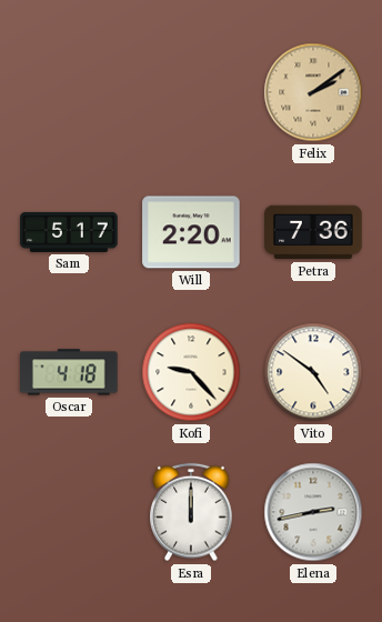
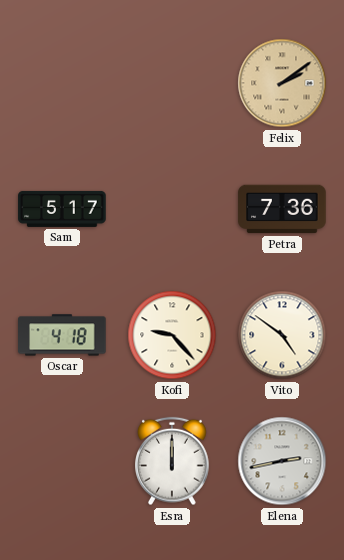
Will: 2:20 -> none
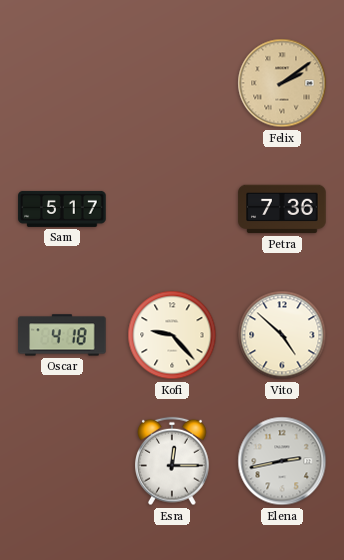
Vito: 4:51 -> 4:52
Esra: 12:00 -> 12:15
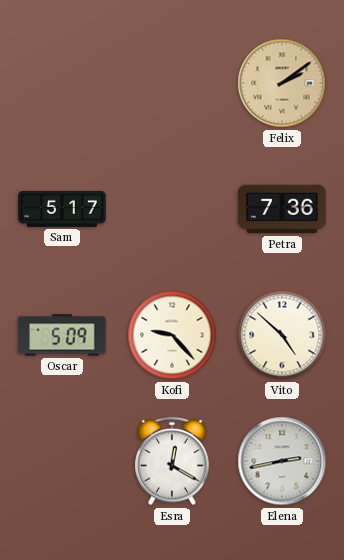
Oscar: 4:18 -> 5:09
Esra: 12:15 -> 12:20
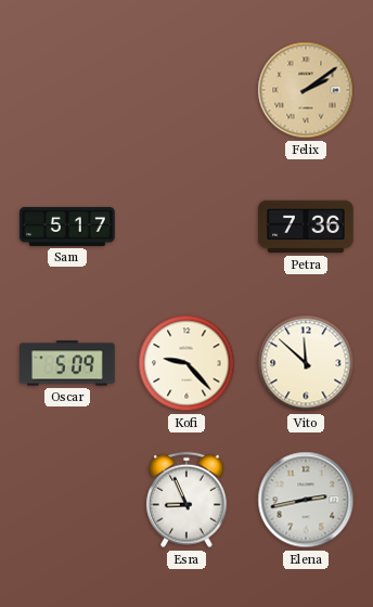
Vito: 4:52 -> 11:52
Esra: 12:20 -> 8:56
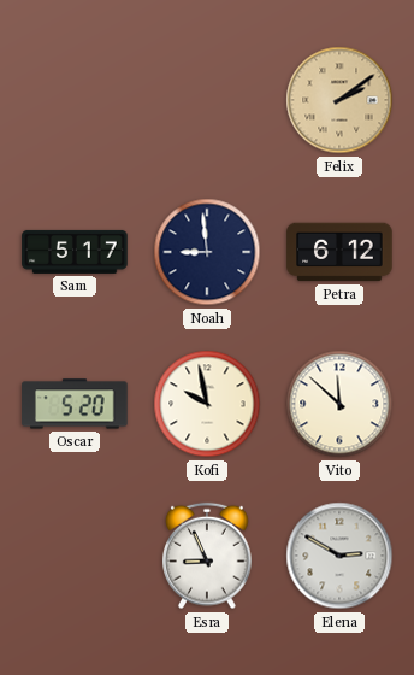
Noah: none -> 8:59
Petra: 7:36 -> 6:12
Oscar: 5:09 -> 5:20
Kofi: 9:23 -> 9:58
Elena: 2:43 -> 2:50
